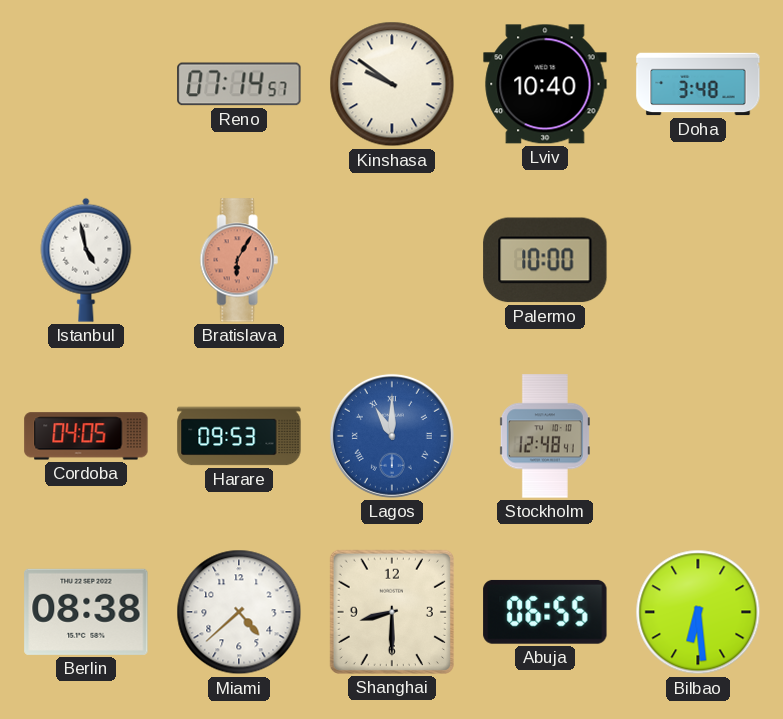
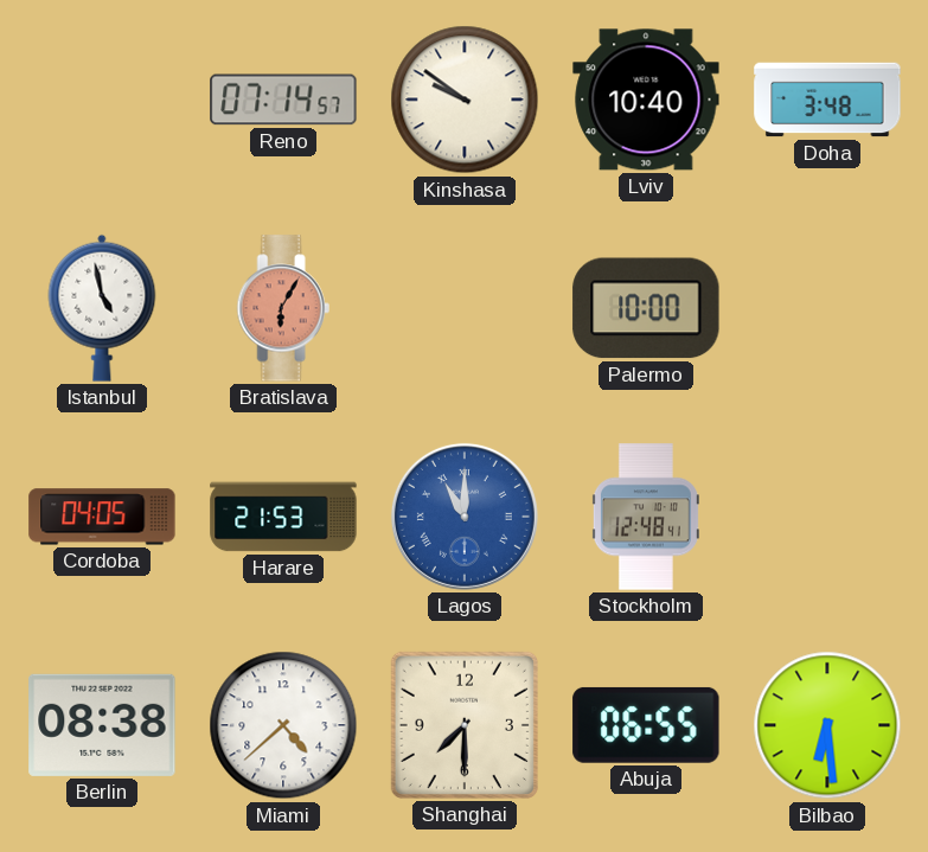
Harare: 09:53 -> 21:53
Shanghai: 8:30 -> 7:30
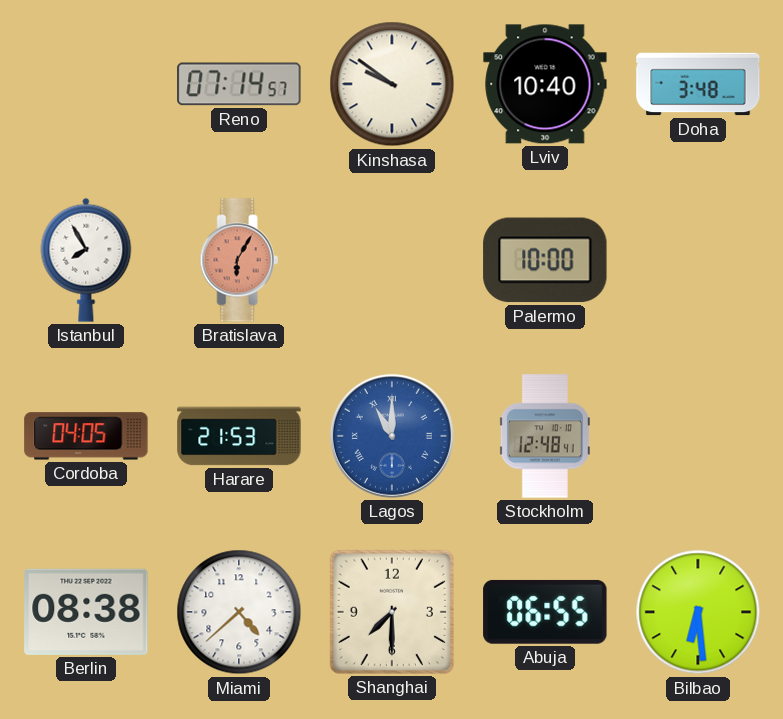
Istanbul: 4:58 -> 7:55
